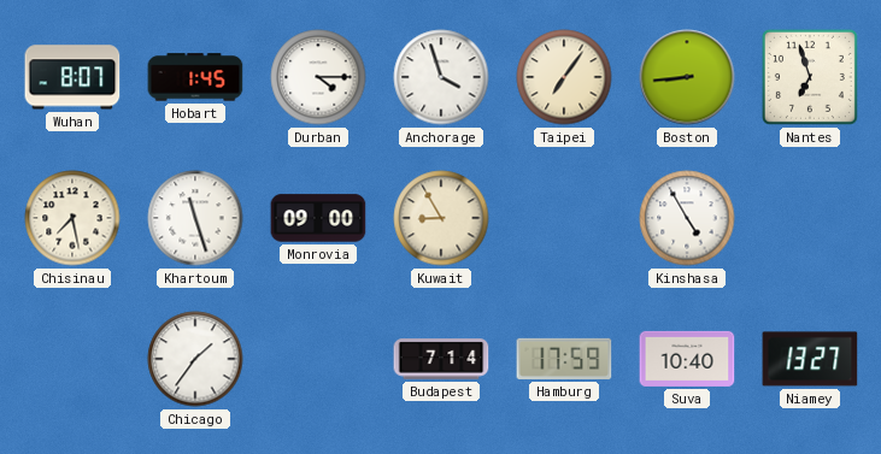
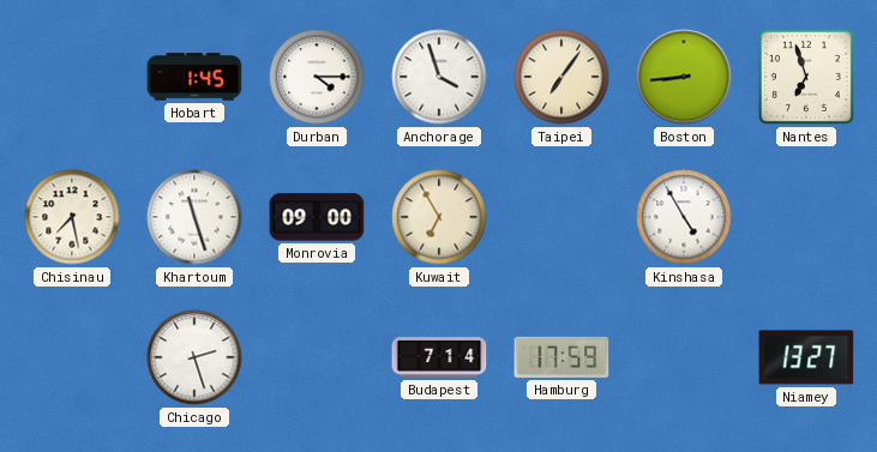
Wuhan: 8:07 -> none
Kuwait: 8:55 -> 6:55
Chicago: 1:36 -> 2:27
Suva: 10:40 -> none
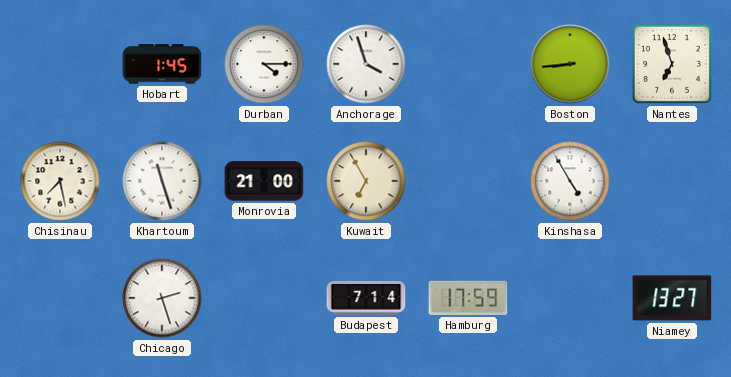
Taipei: 7:06 -> none
Monrovia: 09:00 -> 21:00
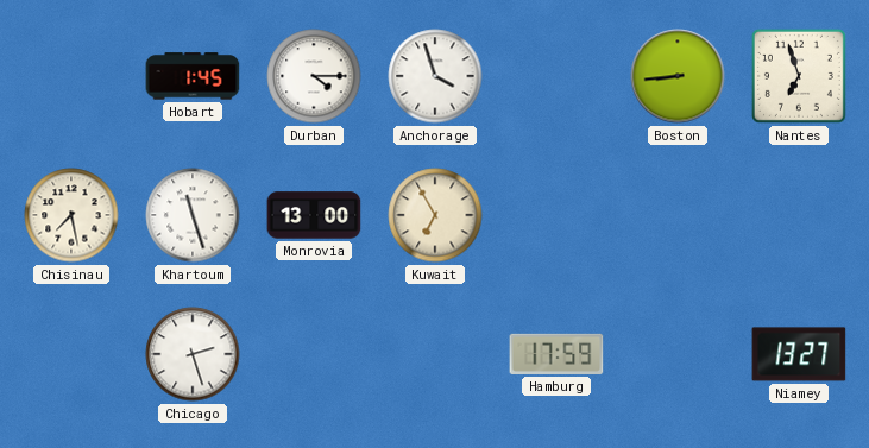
Monrovia: 21:00 -> 13:00
Kinshasa: 4:55 -> none
Budapest: 7:14 -> none
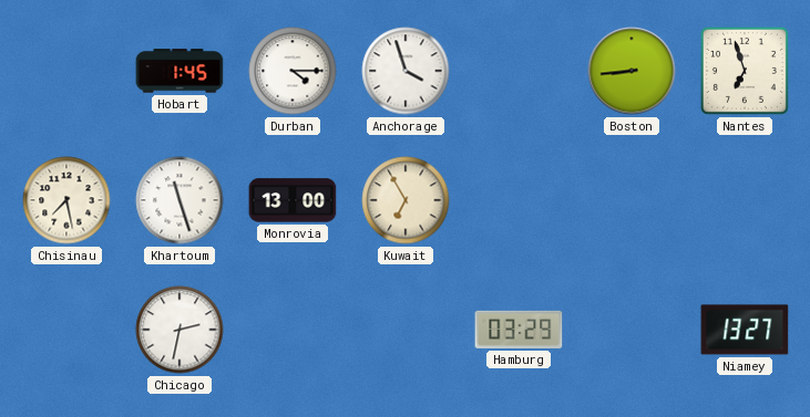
Chicago: 2:27 -> 2:32
Hamburg: 17:59 -> 03:29
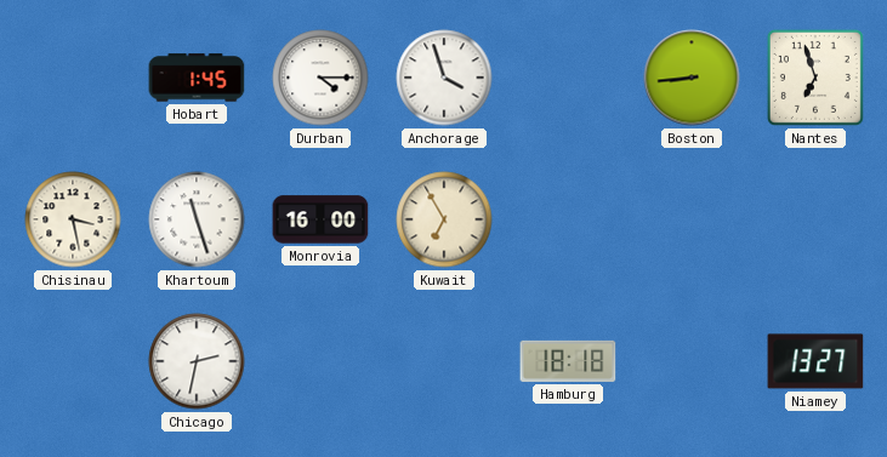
Chisinau: 7:28 -> 3:28
Monrovia: 13:00 -> 16:00
Hamburg: 03:29 -> 18:18
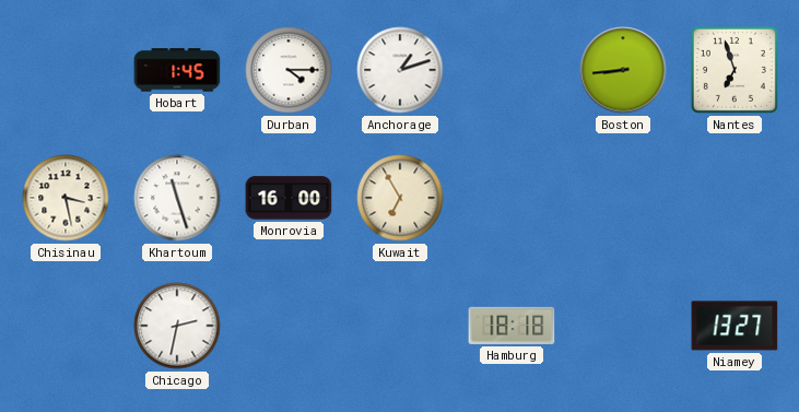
Anchorage: 3:57 -> 1:12
